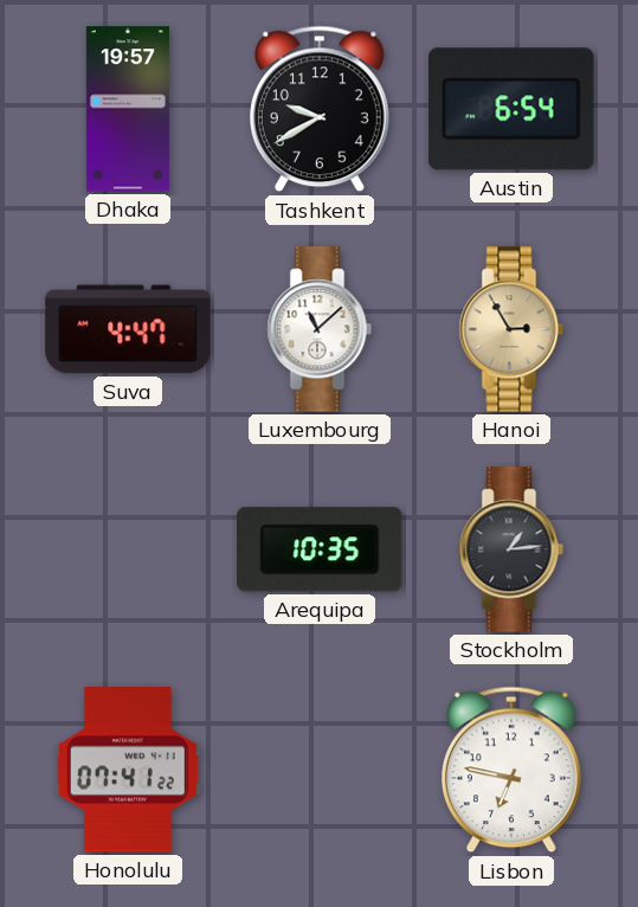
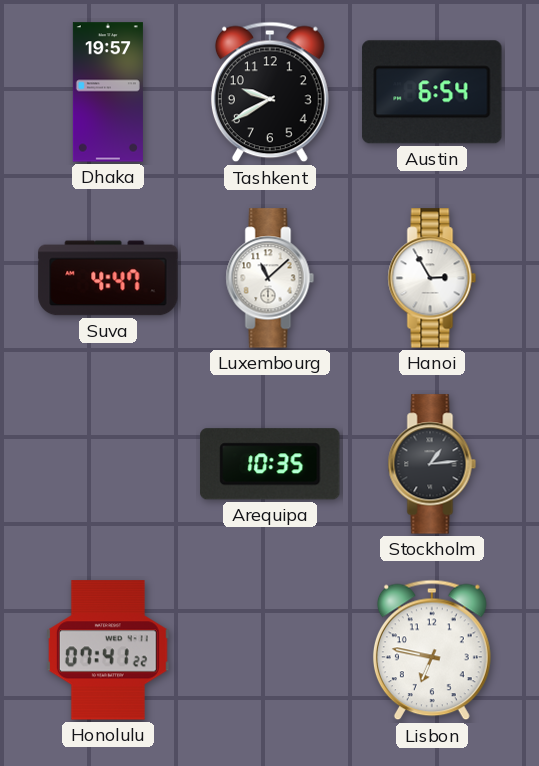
Hanoi dial: champagne -> white
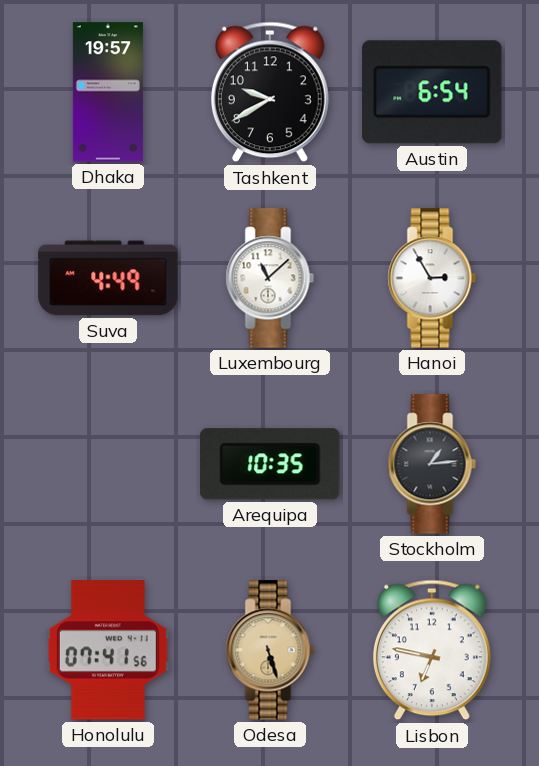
Suva: 4:47 -> 4:49
Honolulu: 07:41:22 -> 07:41:56
Odesa: none -> 5:27
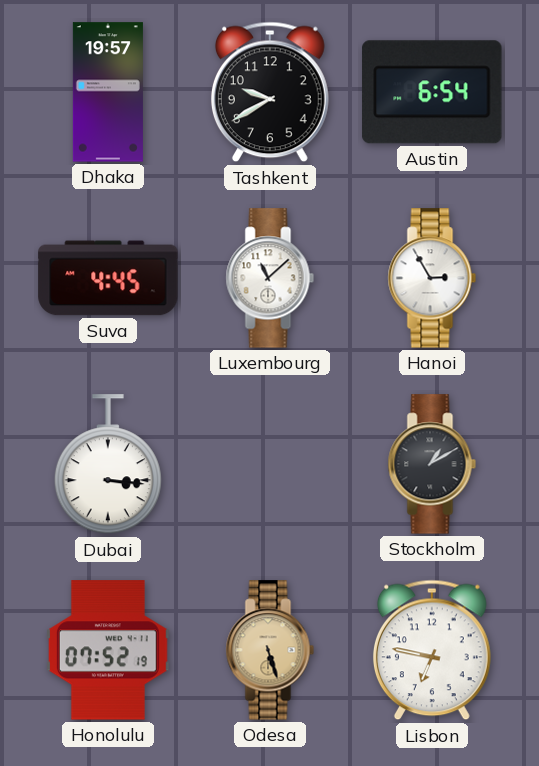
Suva: 4:49 -> 4:45
Dubai: none -> 3:16
Arequipa: 10:35 -> none
Stockholm: 1:14 -> 1:10
Honolulu: 07:41 -> 07:52
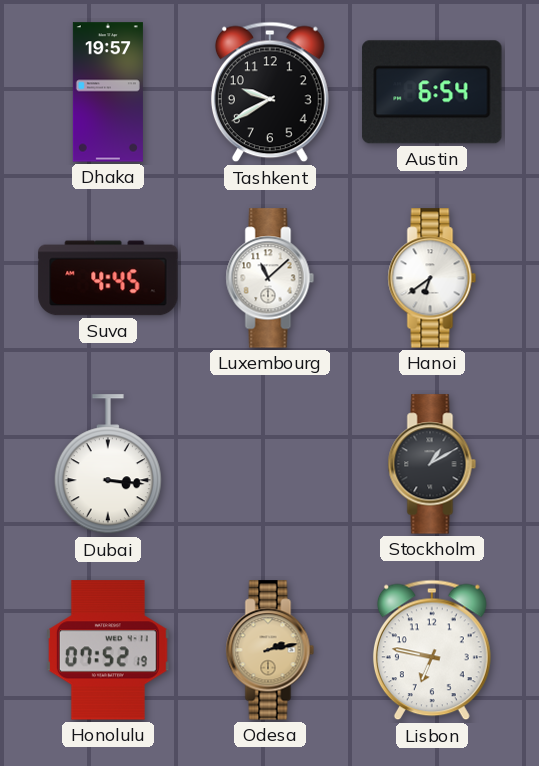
Hanoi: 2:55 -> 6:39
Odesa: 5:27 -> 2:13
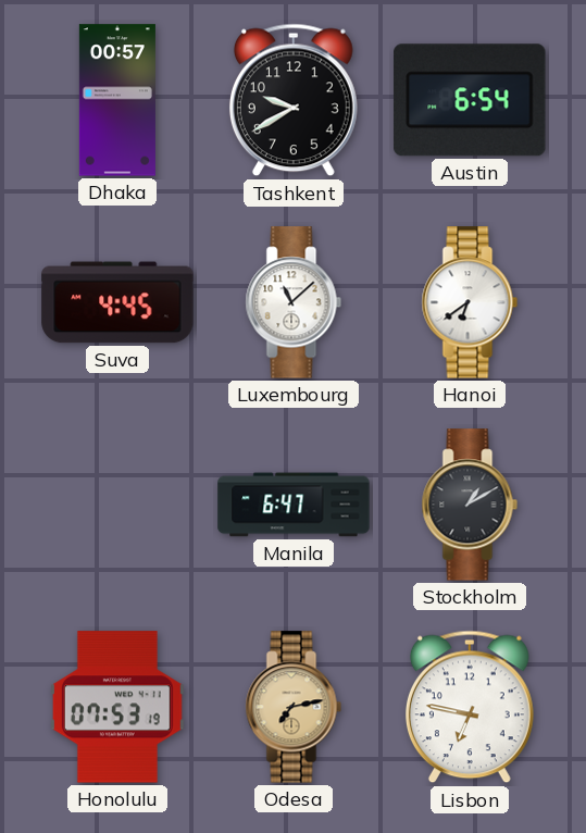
Dhaka: 19:57 -> 00:57
Dubai: 3:16 -> none
Manila: none -> 6:47
Honolulu: 07:52 -> 07:53
Odesa: 2:13 -> 7:13
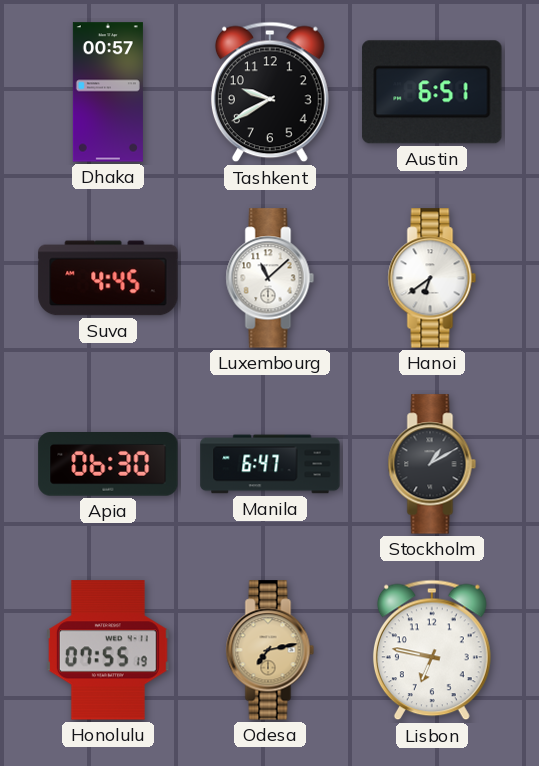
Austin: 6:54 -> 6:51
Apia: none -> 06:30
Honolulu: 07:53 -> 07:55
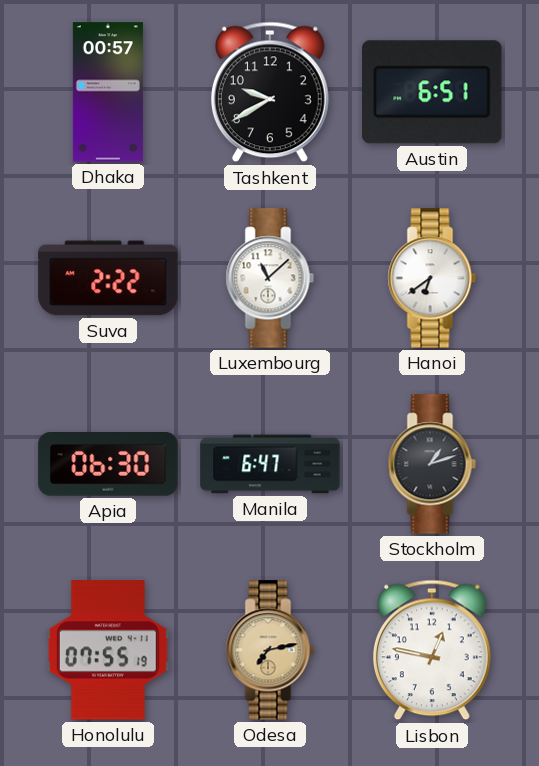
Suva: 4:45 -> 2:22
Stockholm: 1:10 -> 1:12
Lisbon: 6:47 -> 12:47
